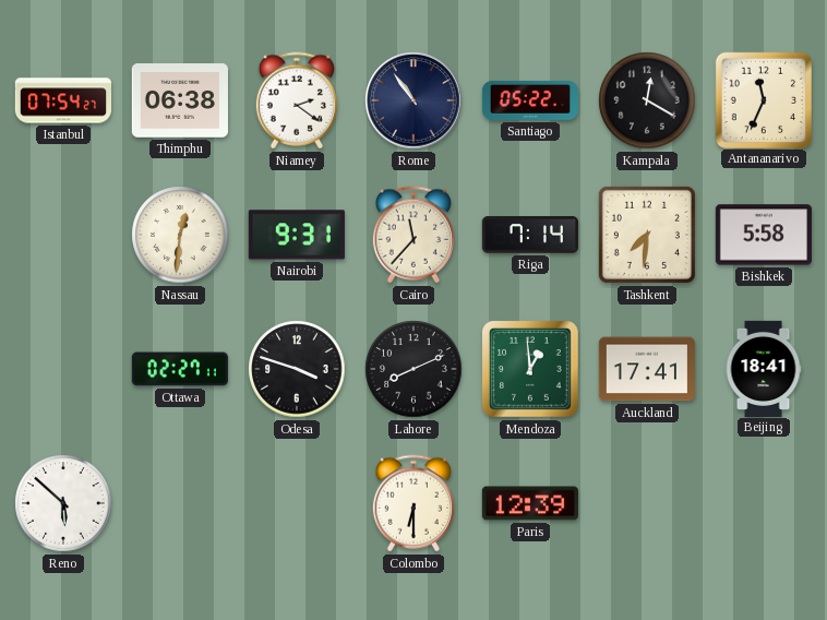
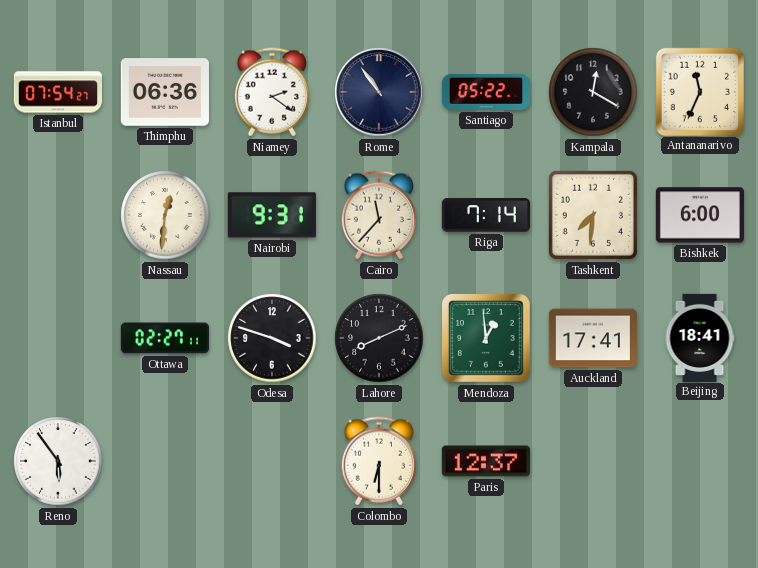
Thimphu: 06:38 -> 06:36
Bishkek: 5:58 -> 6:00
Reno: 5:52 -> 5:54
Paris: 12:39 -> 12:37
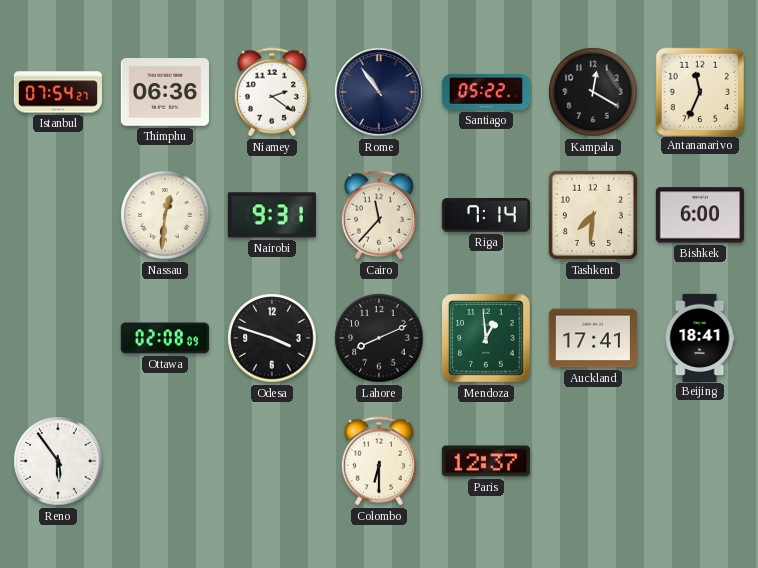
Ottawa: 02:27 -> 02:08
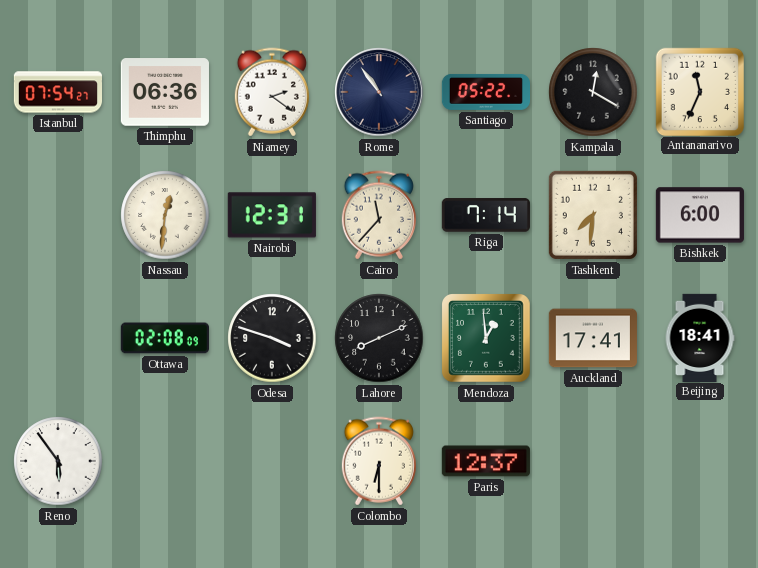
Nairobi: 9:31 -> 12:31
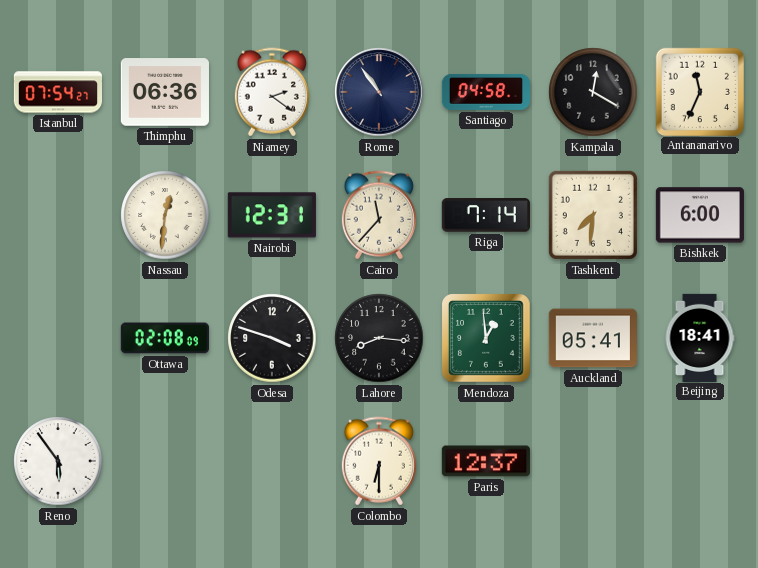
Santiago: 05:22 -> 04:58
Lahore: 8:11 -> 8:16
Auckland: 17:41 -> 05:41
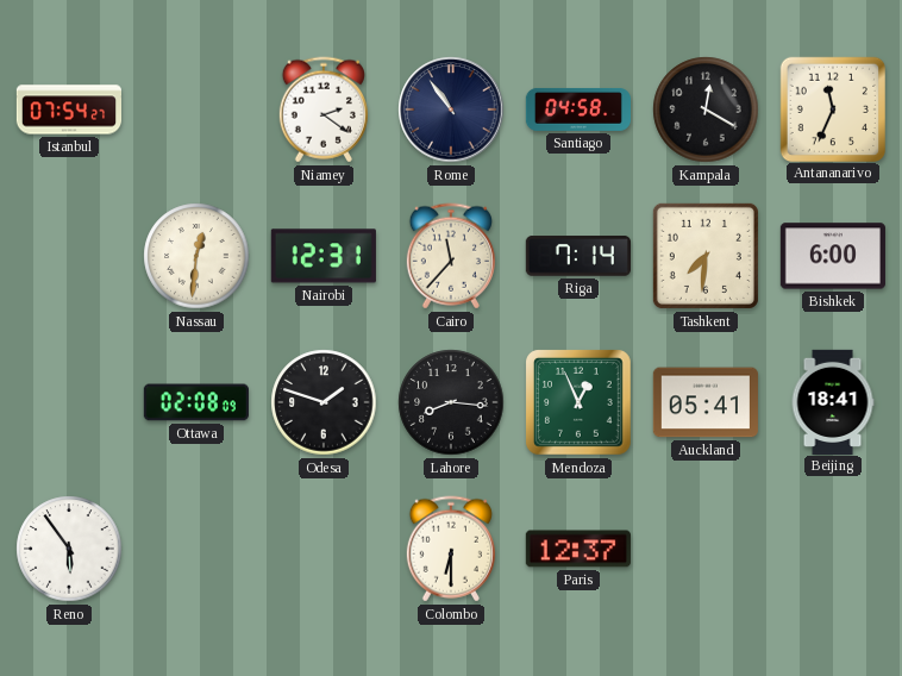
Thimphu: 06:36 -> none
Odesa: 3:48 -> 1:48
Mendoza: 12:59 -> 12:56
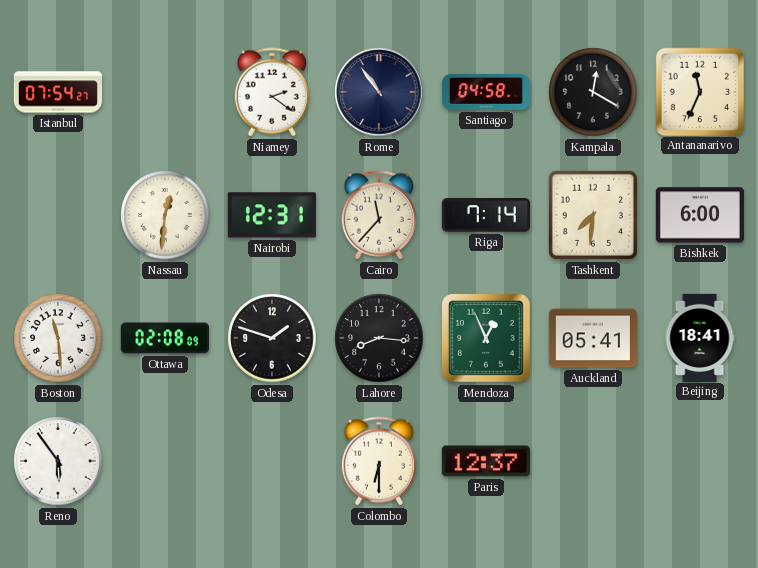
Boston: none -> 11:29
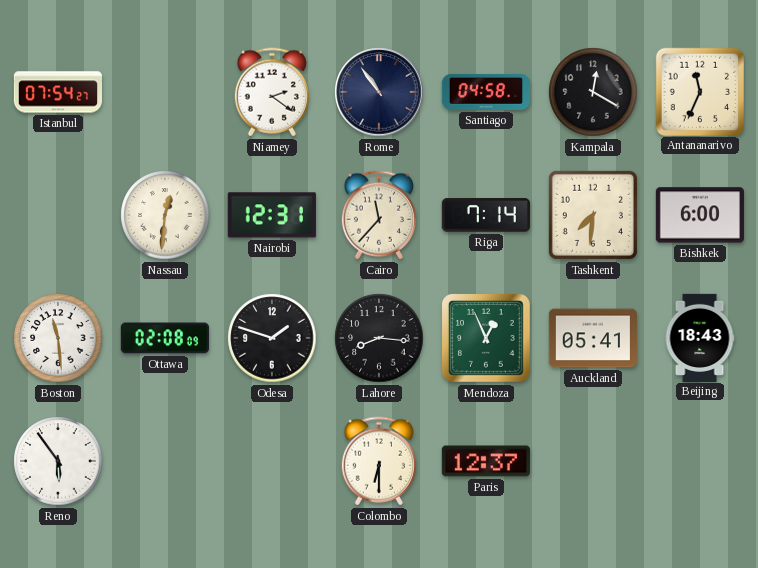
Beijing: 18:41 -> 18:43
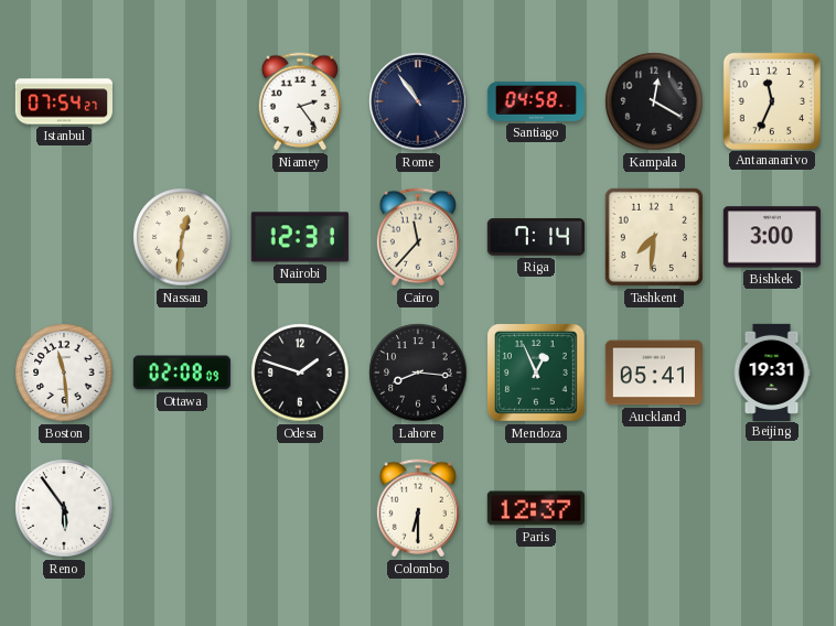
Niamey: 2:21 -> 2:24
Bishkek: 6:00 -> 3:00
Beijing: 18:43 -> 19:31
